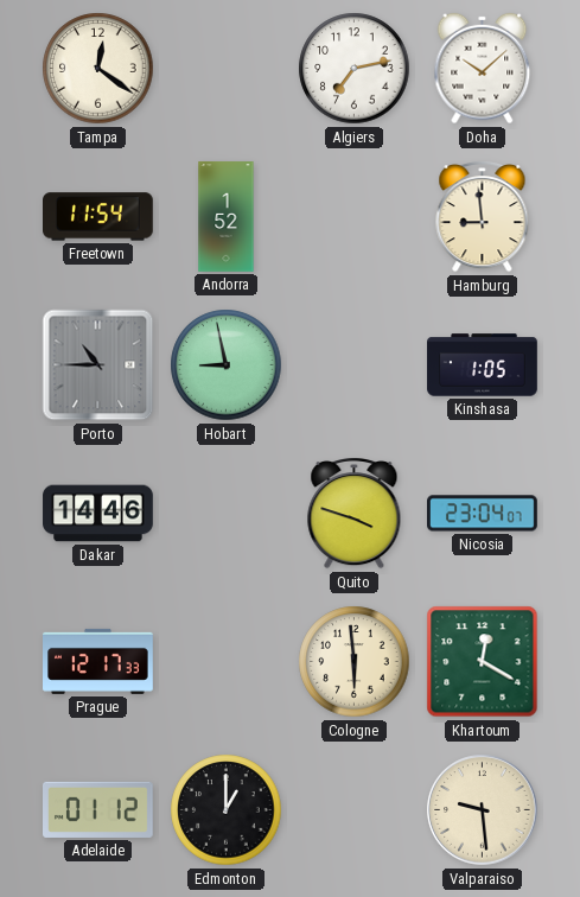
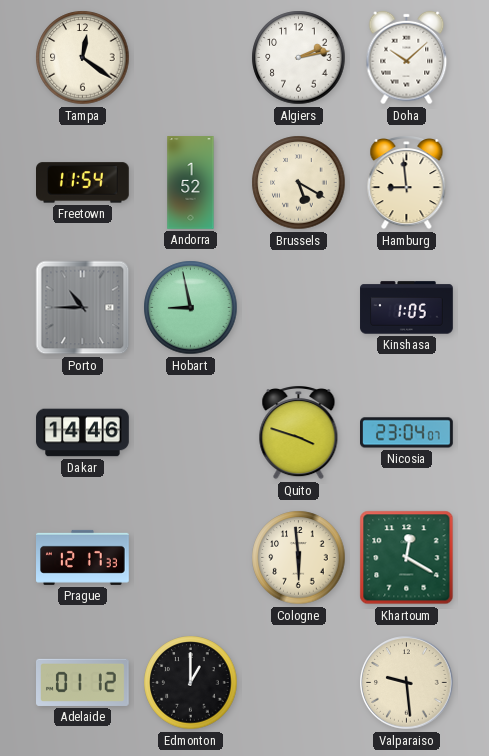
Algiers: 7:13 -> 2:13
Brussels: none -> 5:20
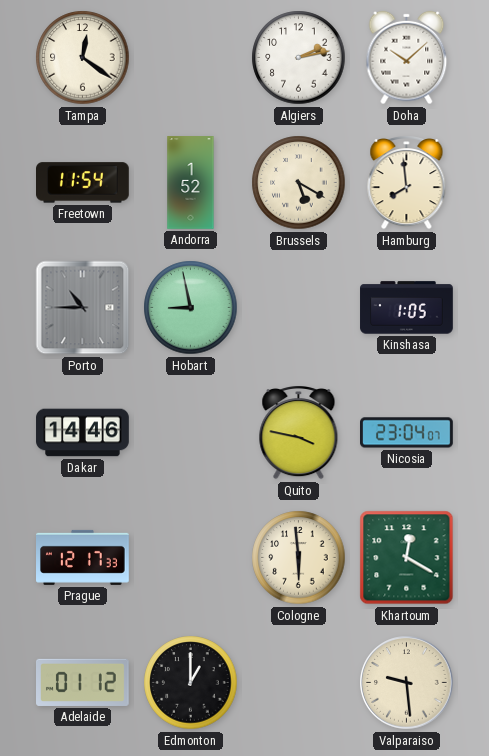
Hamburg: 8:59 -> 7:59
Quito: 3:48 -> 3:47
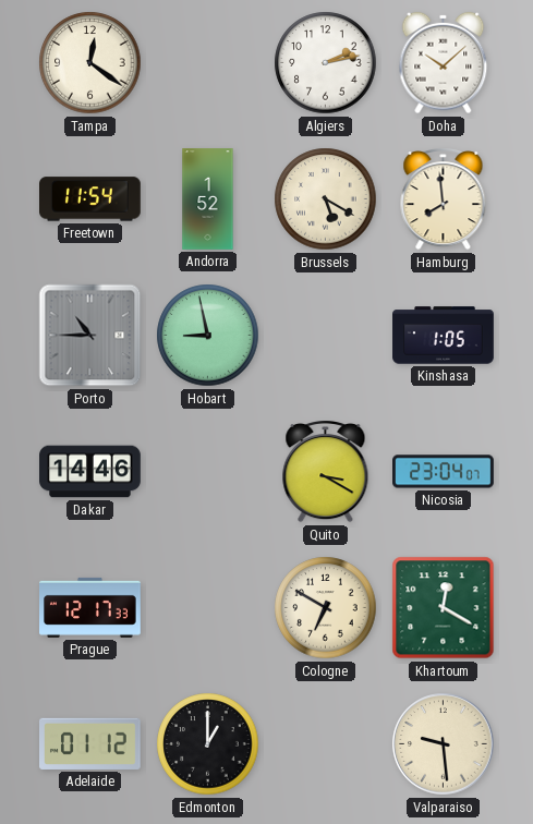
Quito: 3:47 -> 3:20
Cologne: 5:59 -> 6:50
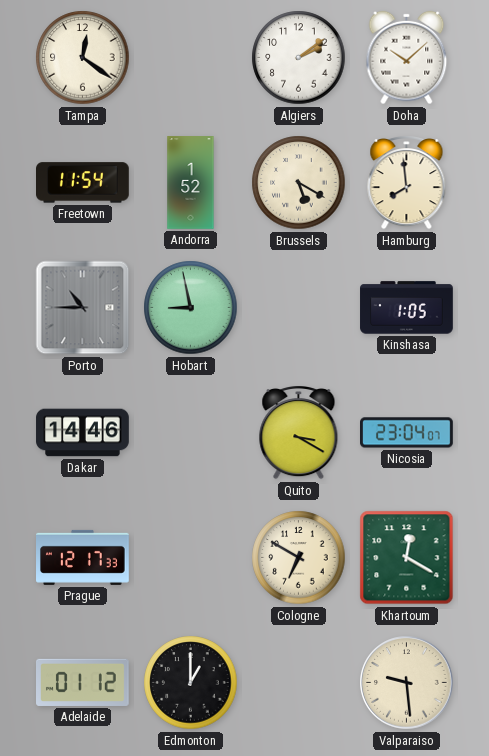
Algiers: 2:13 -> 2:09
